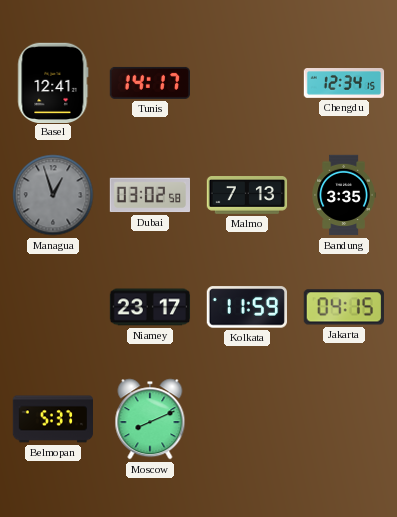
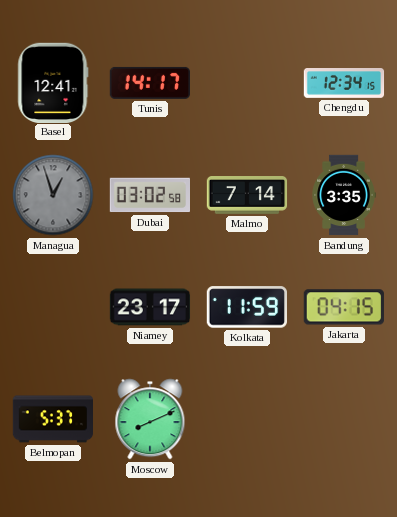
Malmo: 7:13 -> 7:14
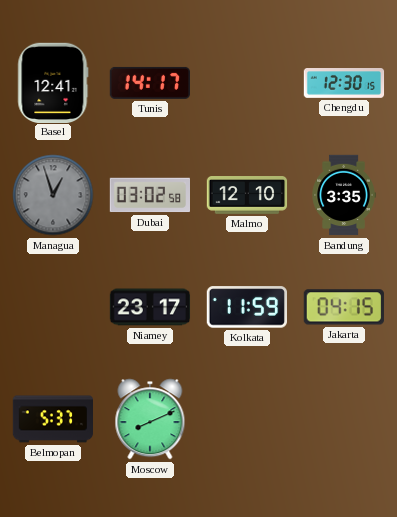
Chengdu: 12:34 -> 12:30
Malmo: 7:14 -> 12:10
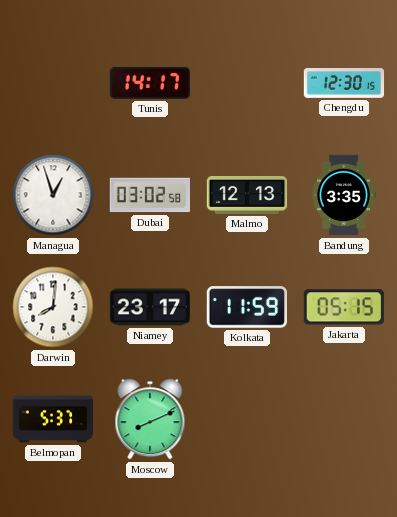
Basel: 12:41 -> none
Managua dial: grey -> white
Malmo: 12:10 -> 12:13
Darwin: none -> 8:01
Jakarta: 04:15 -> 05:15
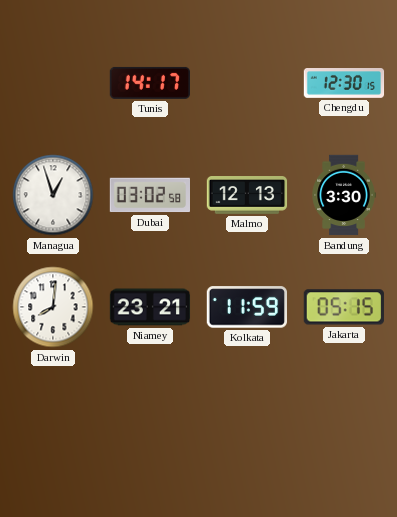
Bandung: 3:35 -> 3:30
Niamey: 23:17 -> 23:21
Belmopan: 5:37 -> none
Moscow: 8:11 -> none
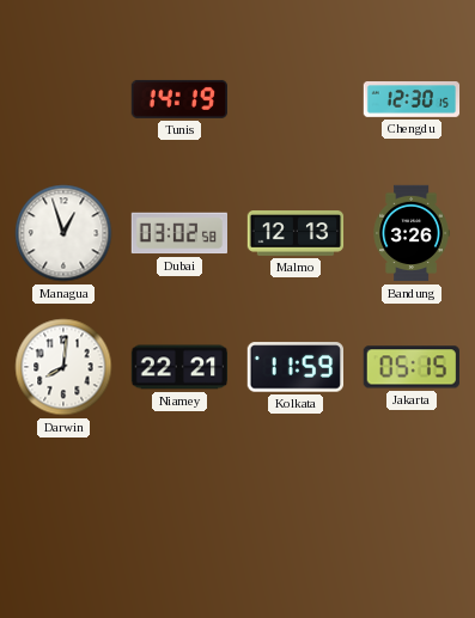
Tunis: 14:17 -> 14:19
Bandung: 3:30 -> 3:26
Niamey: 23:21 -> 22:21
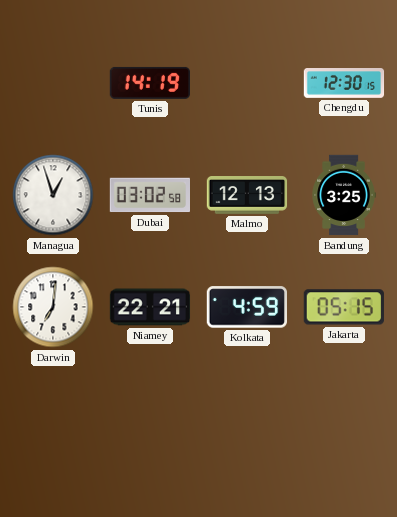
Bandung: 3:26 -> 3:25
Darwin: 8:01 -> 7:01
Kolkata: 11:59 -> 4:59
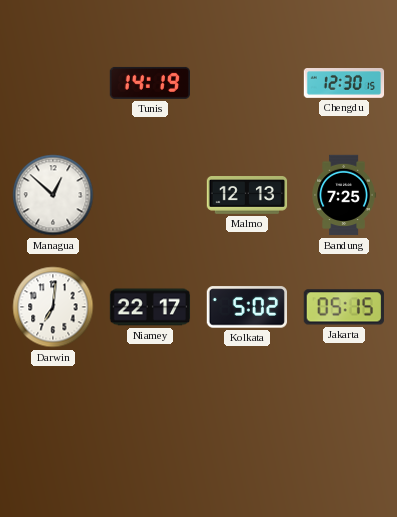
Managua: 12:57 -> 12:52
Dubai: 03:02 -> none
Bandung: 3:25 -> 7:25
Niamey: 22:21 -> 22:17
Kolkata: 4:59 -> 5:02
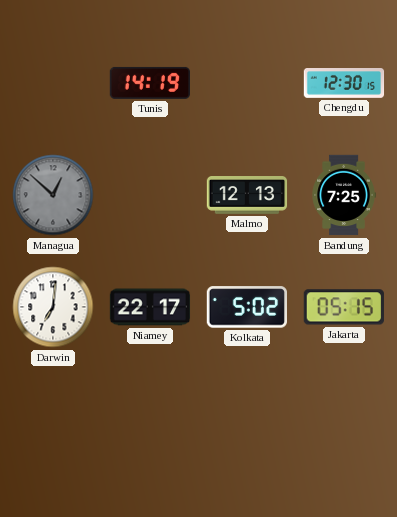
Managua dial: white -> grey
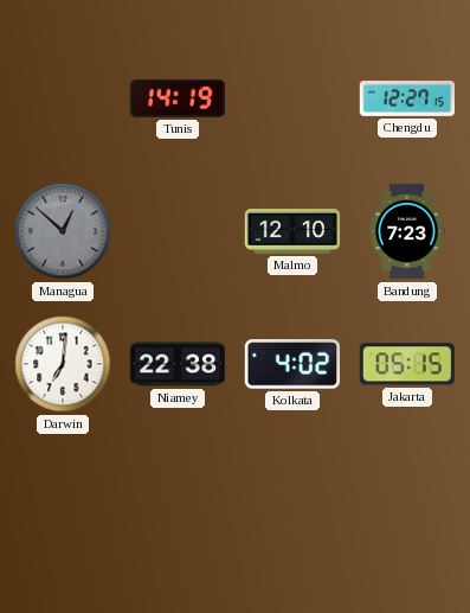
Chengdu: 12:30 -> 12:27
Malmo: 12:13 -> 12:10
Bandung: 7:25 -> 7:23
Niamey: 22:17 -> 22:38
Kolkata: 5:02 -> 4:02
